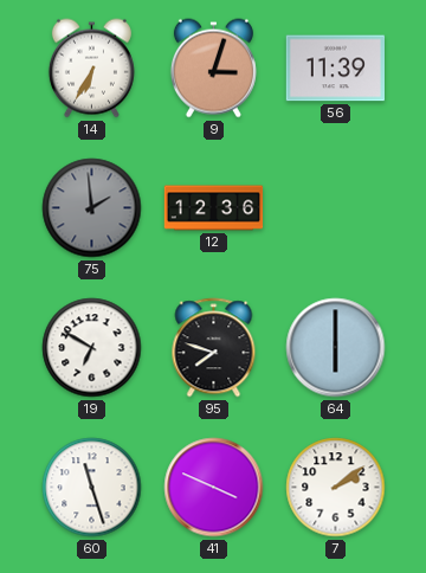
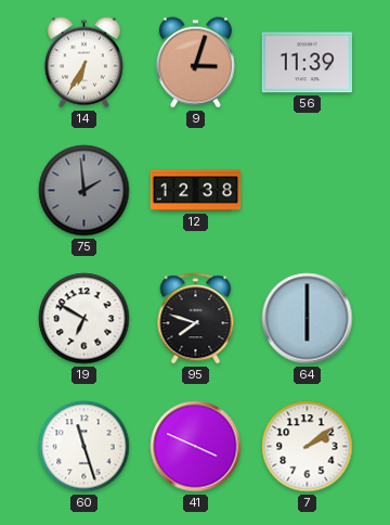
12: 12:36 -> 12:38
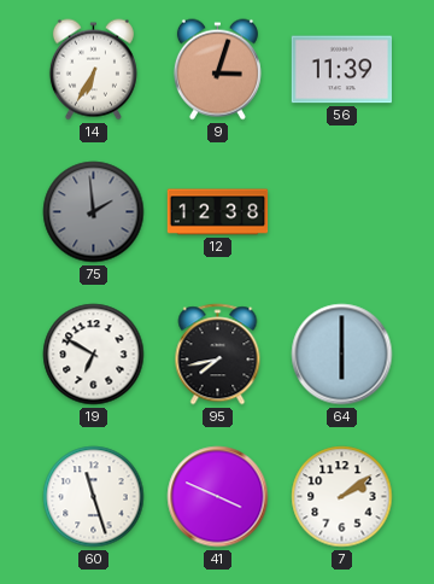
95: 7:48 -> 7:43
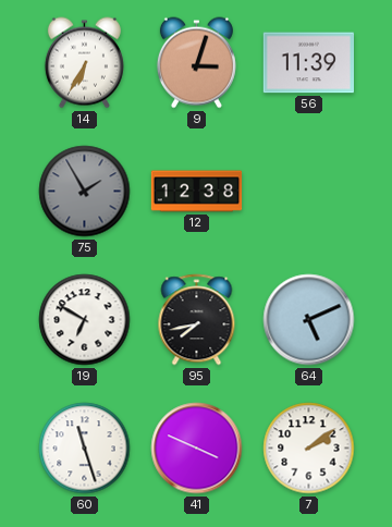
75: 1:59 -> 1:55
64: 6:00 -> 5:11
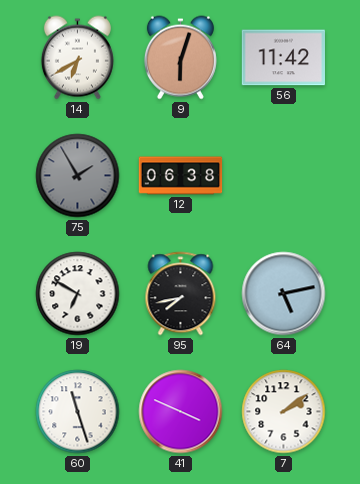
14: 6:35 -> 6:40
9: 3:03 -> 6:03
56: 11:39 -> 11:42
12: 12:38 -> 06:38
64: 5:11 -> 5:13
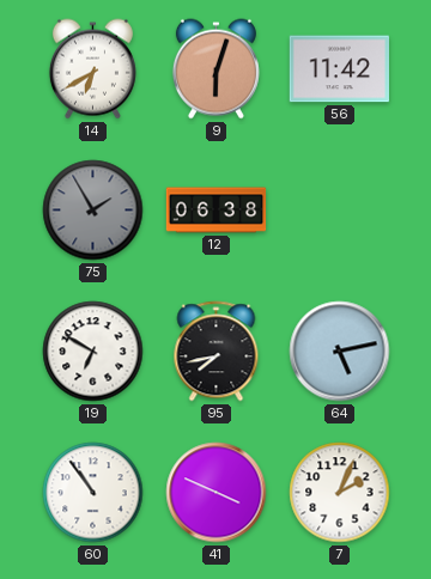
60: 11:27 -> 10:54
7: 2:09 -> 2:04
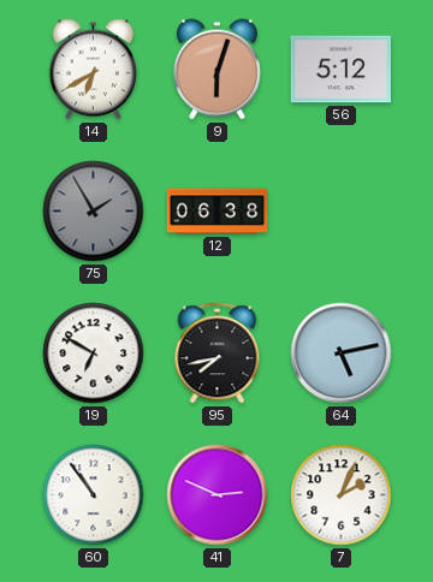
56: 11:42 -> 5:12
41: 3:49 -> 2:49
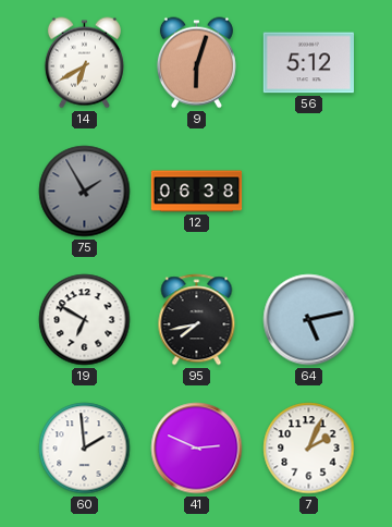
60: 10:54 -> 1:59
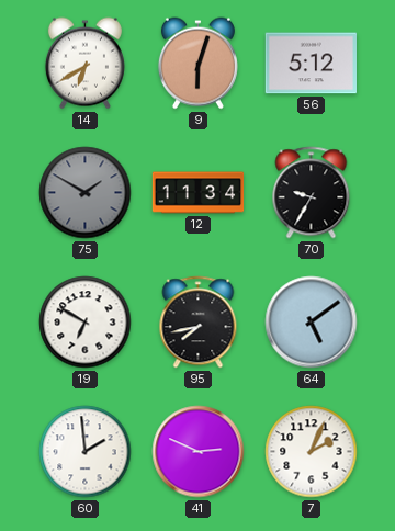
75: 1:55 -> 1:50
12: 06:38 -> 11:34
70: none -> 9:35
64: 5:13 -> 5:09
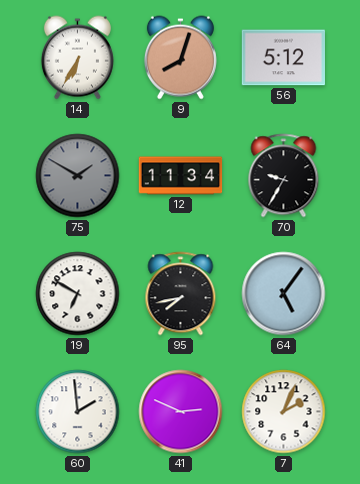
14: 6:40 -> 6:35
9: 6:03 -> 8:03
64: 5:09 -> 5:06
